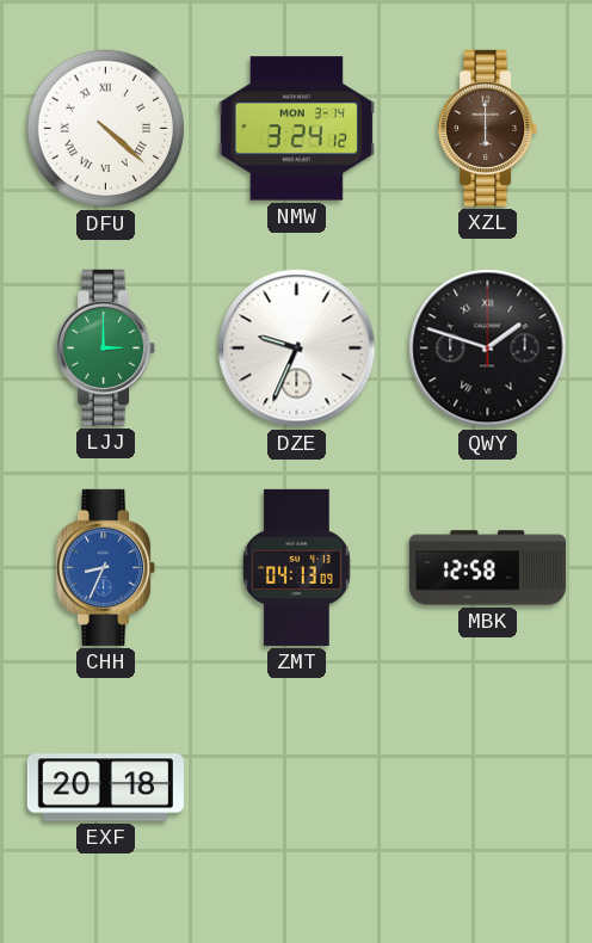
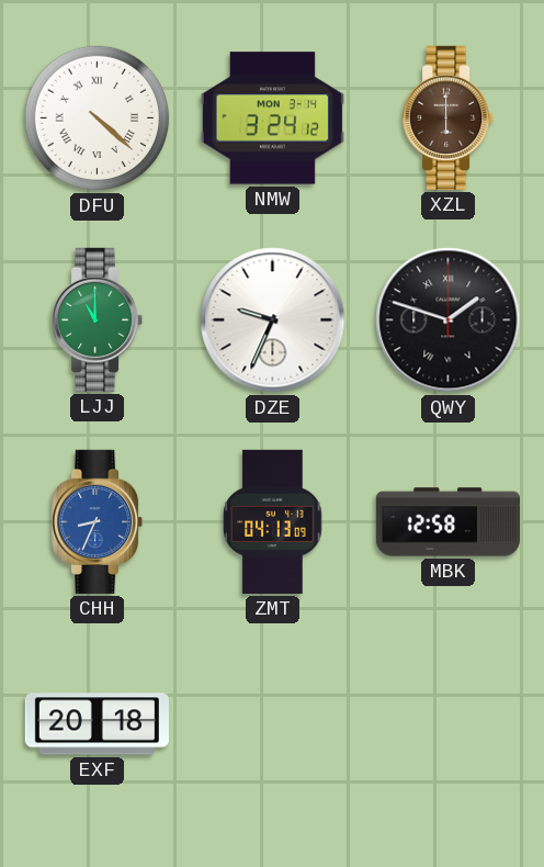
LJJ: 3:00 -> 11:00
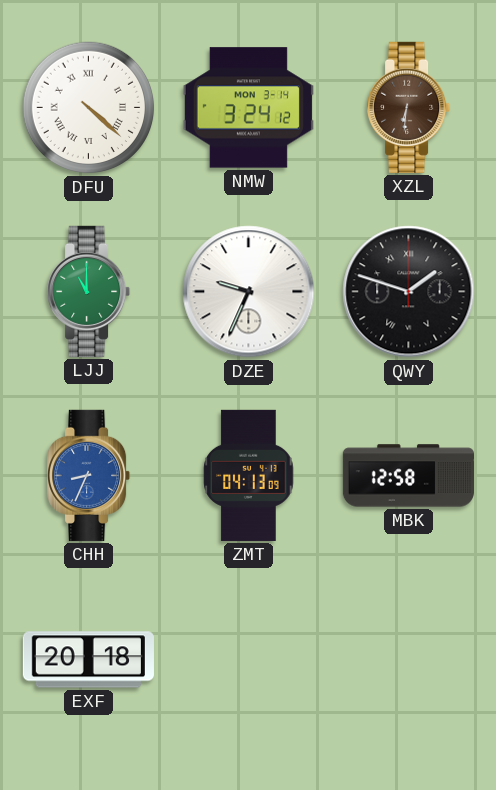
XZL: 6:00 -> 6:31
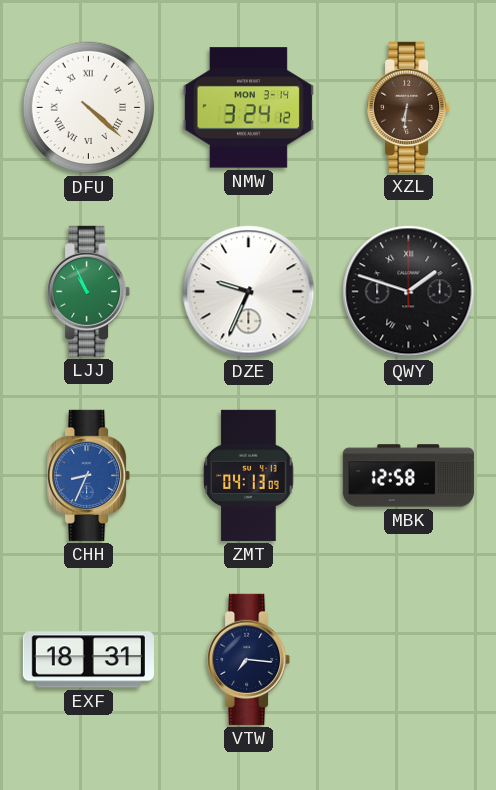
LJJ: 11:00 -> 10:56
EXF: 20:18 -> 18:31
VTW: none -> 7:16
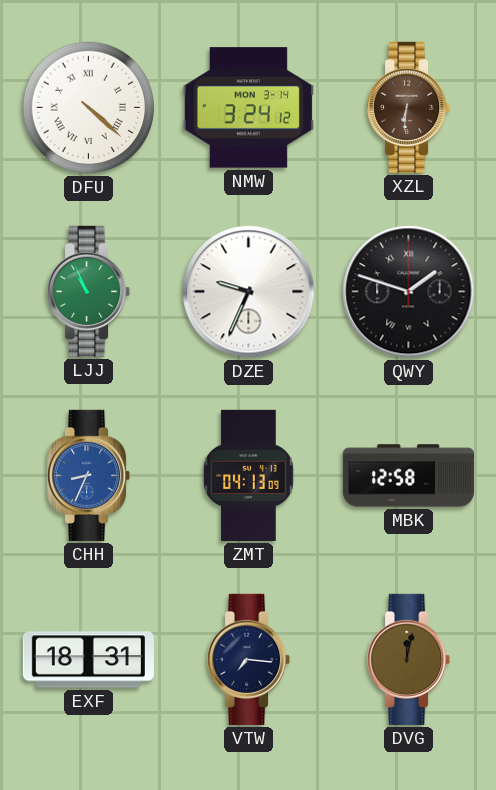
DVG: none -> 12:02
